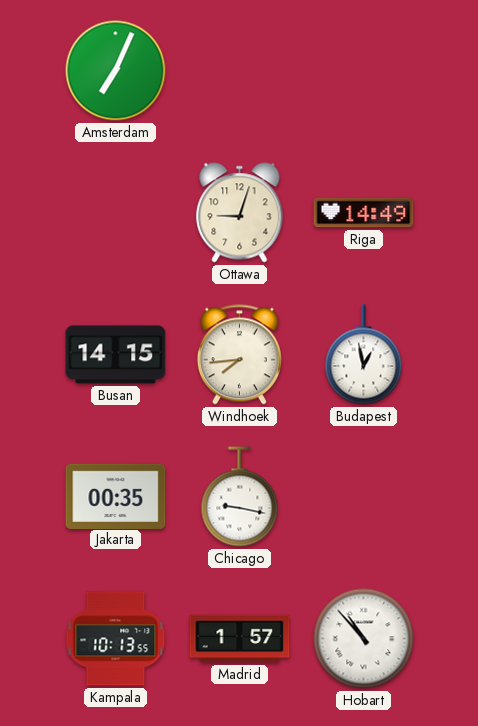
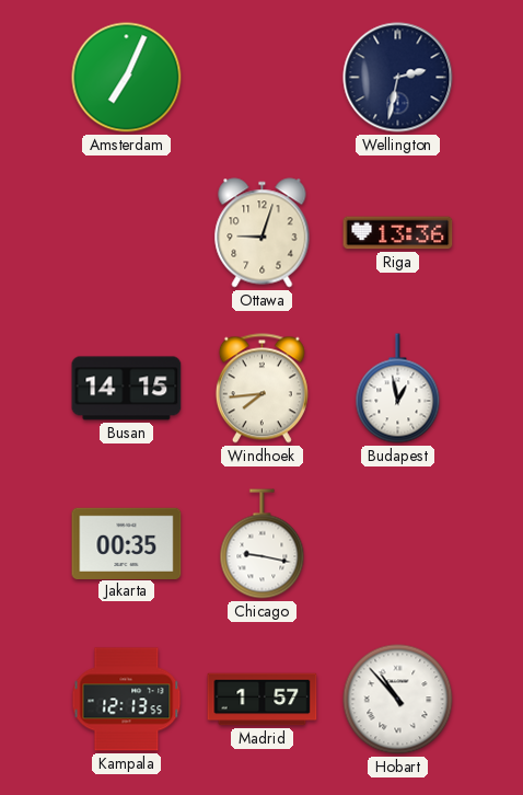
Wellington: none -> 2:32
Riga: 14:49 -> 13:36
Kampala: 10:13 -> 12:13
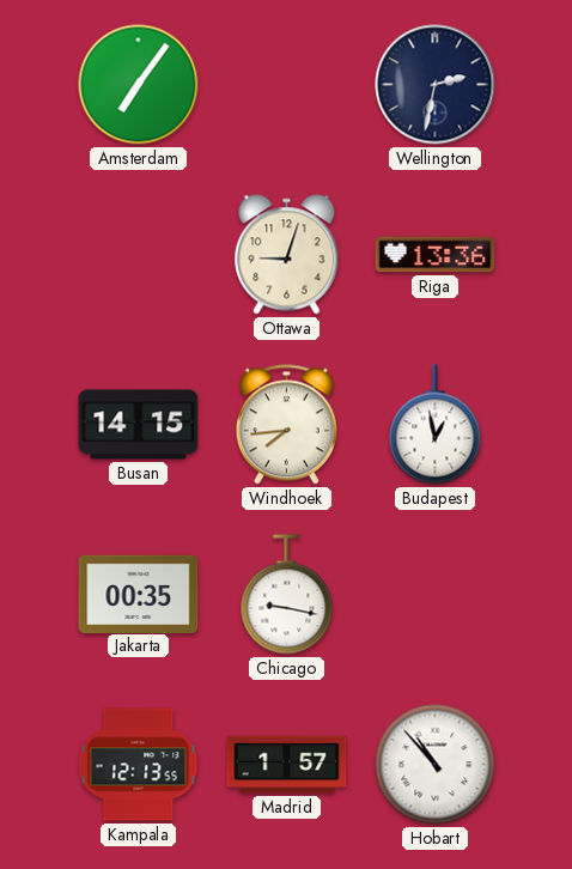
Amsterdam: 7:04 -> 7:06
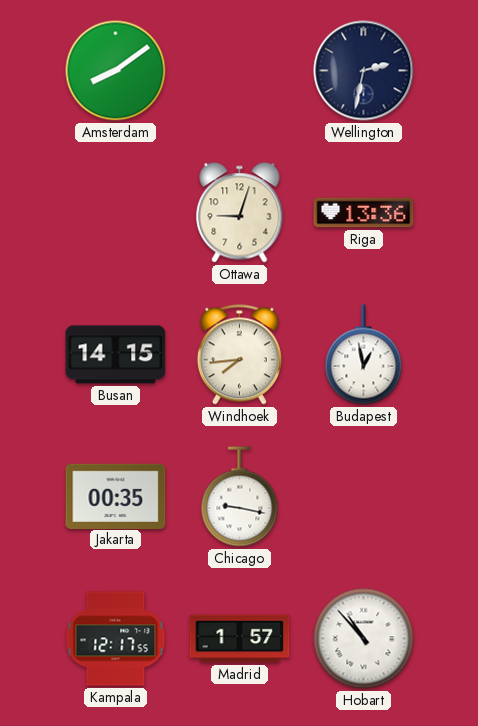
Amsterdam: 7:06 -> 8:09
Kampala: 12:13 -> 12:17
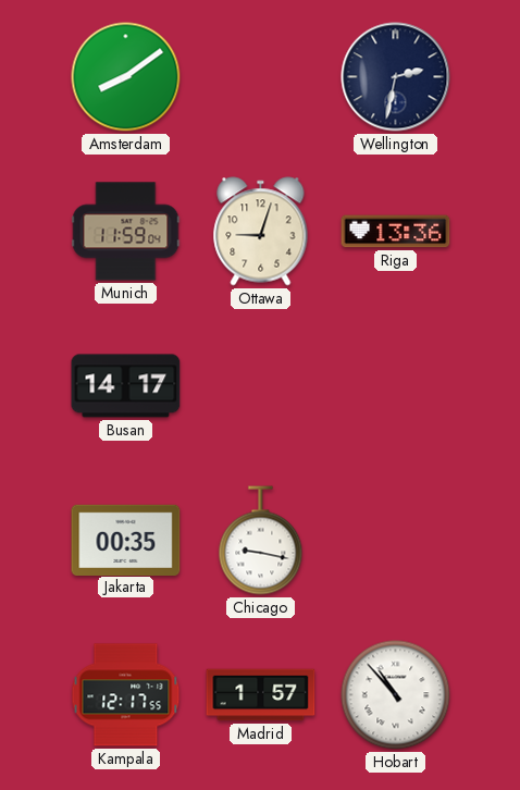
Munich: none -> 11:59
Busan: 14:15 -> 14:17
Windhoek: 7:44 -> none
Budapest: 12:58 -> none
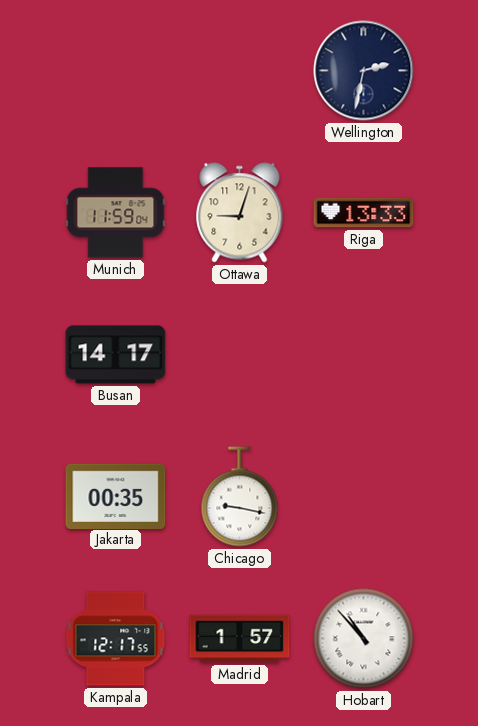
Amsterdam: 8:09 -> none
Riga: 13:36 -> 13:33
